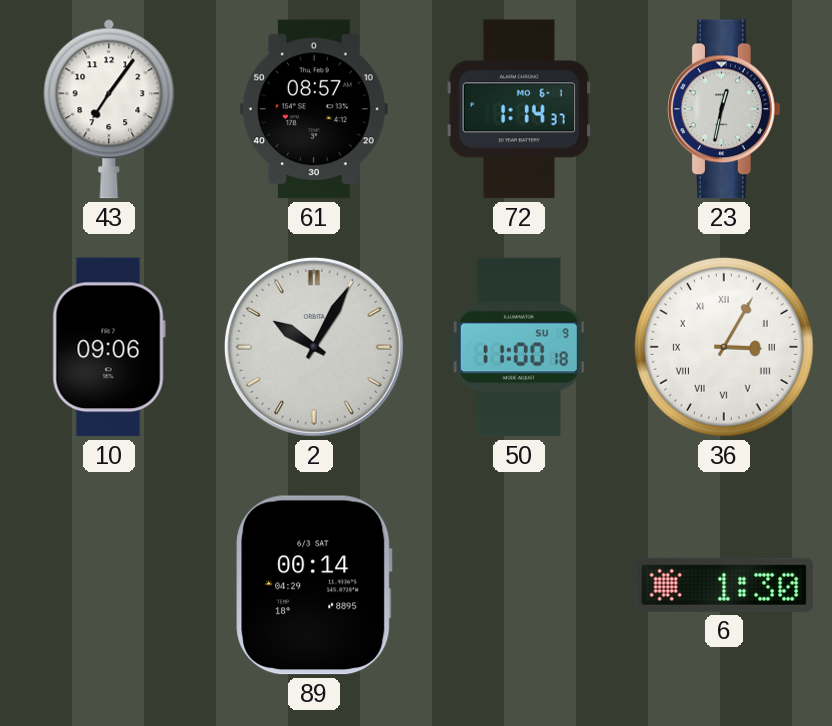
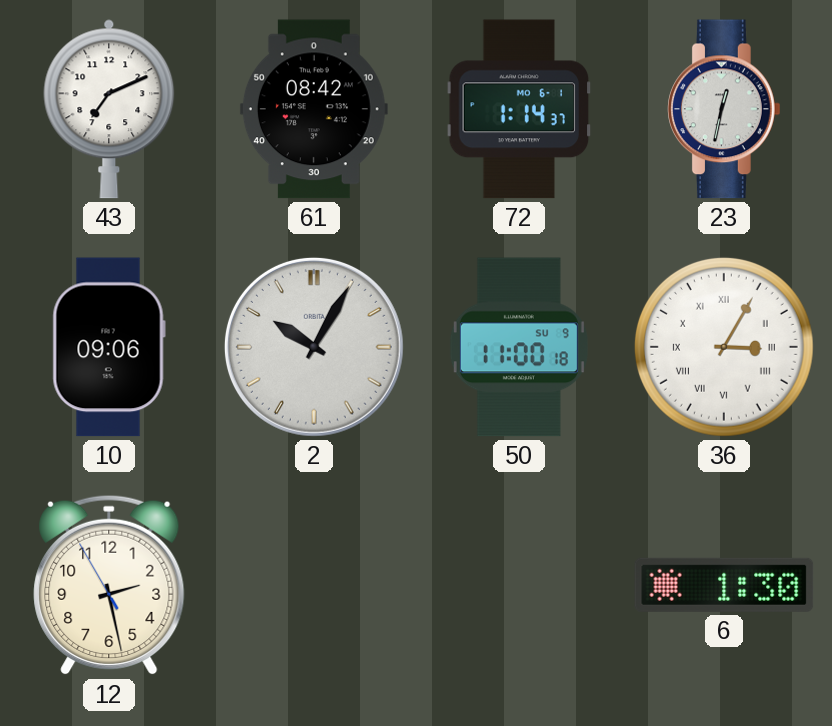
43: 7:06 -> 7:11
61: 08:57 -> 08:42
12: none -> 2:27
89: 00:14 -> none
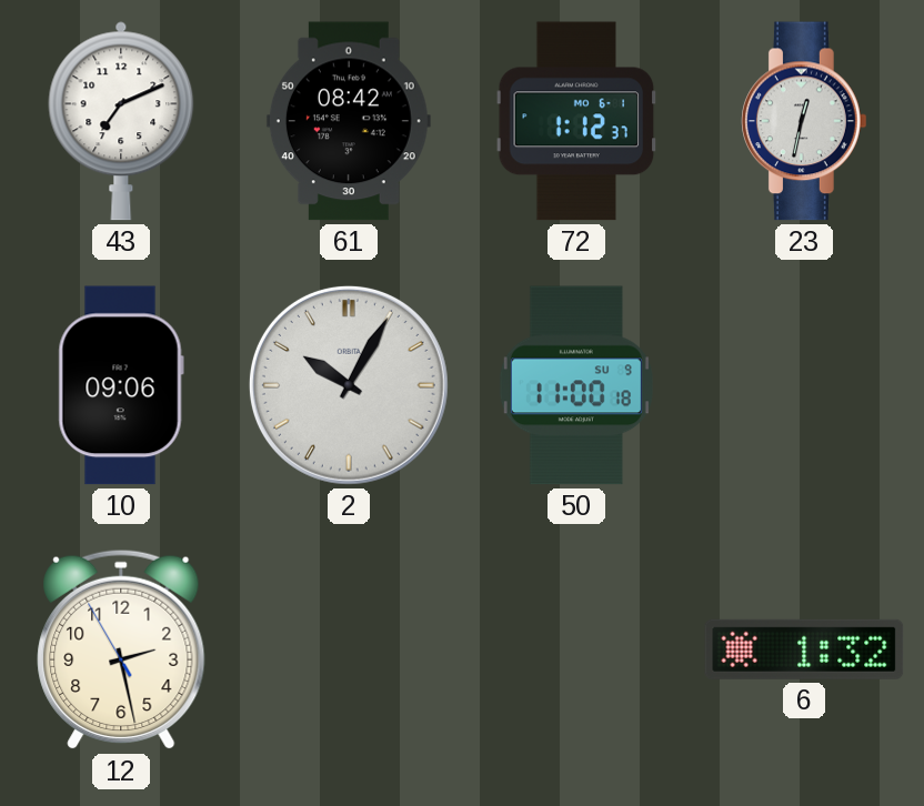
72: 1:14 -> 1:12
36: 3:05 -> none
6: 1:30 -> 1:32
